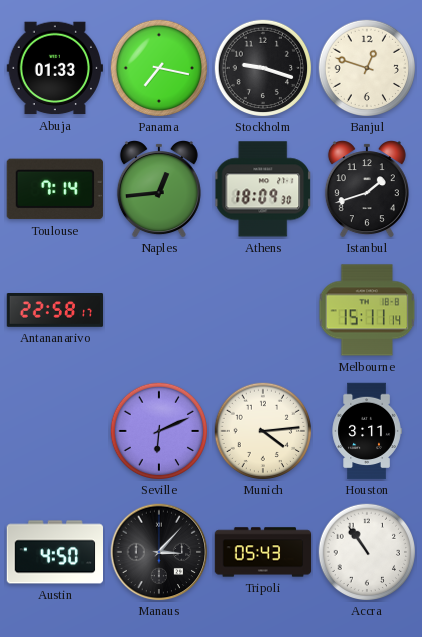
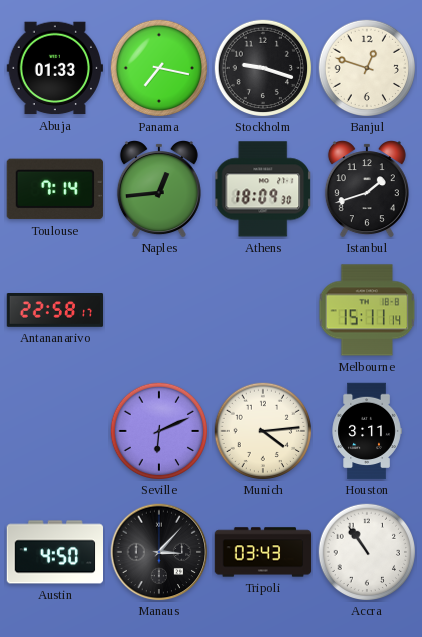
Tripoli: 05:43 -> 03:43
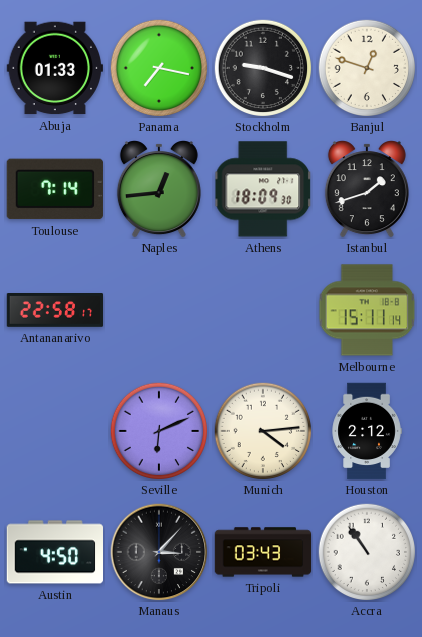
Houston: 3:11 -> 2:12
